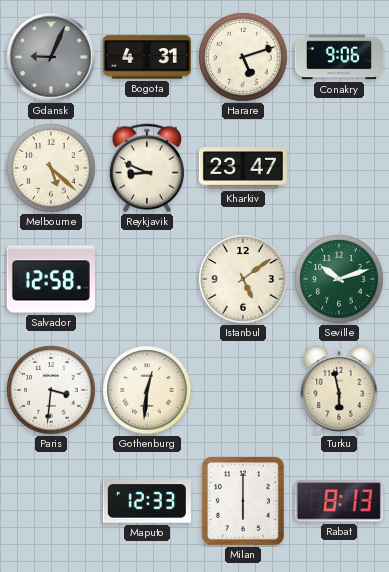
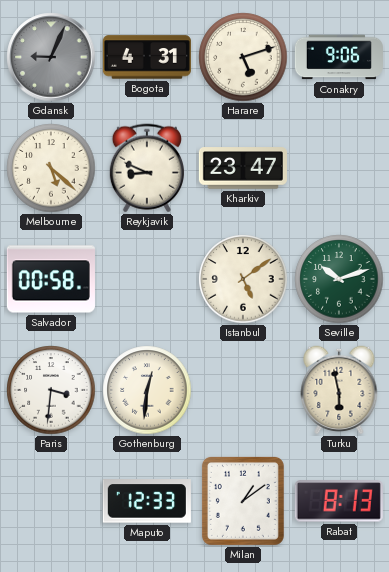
Salvador: 12:58 -> 00:58
Milan: 6:00 -> 1:09
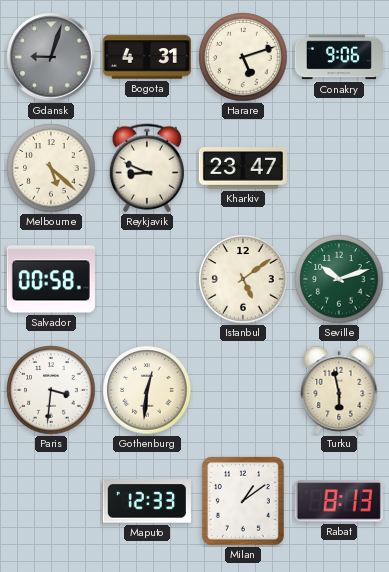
Gdansk: 9:04 -> 9:03
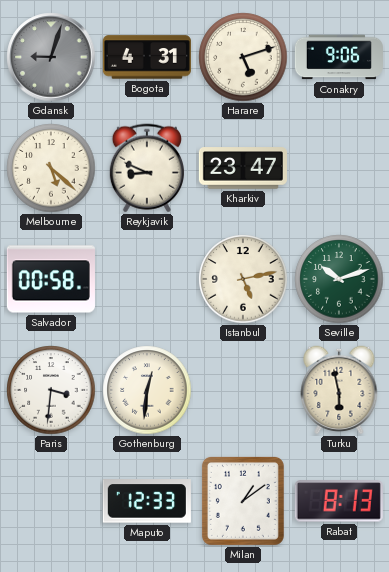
Istanbul: 5:09 -> 5:13
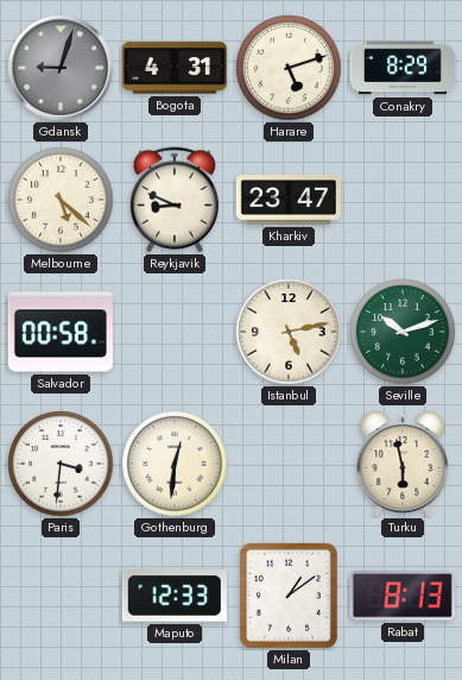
Conakry: 9:06 -> 8:29
